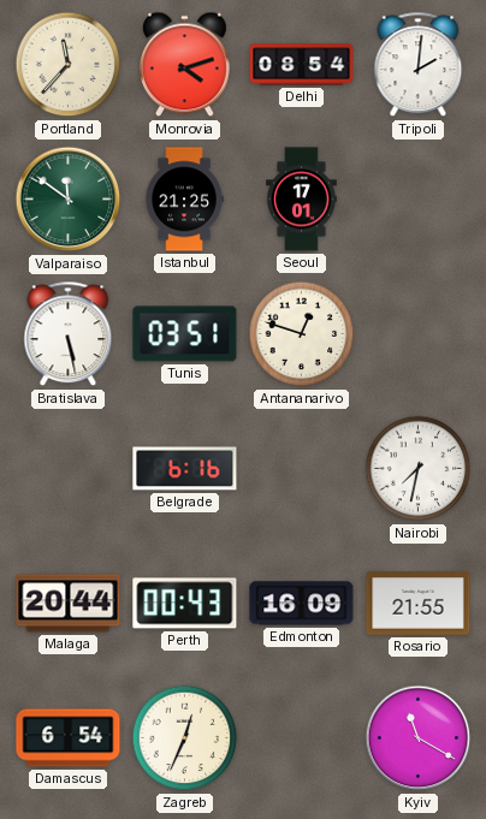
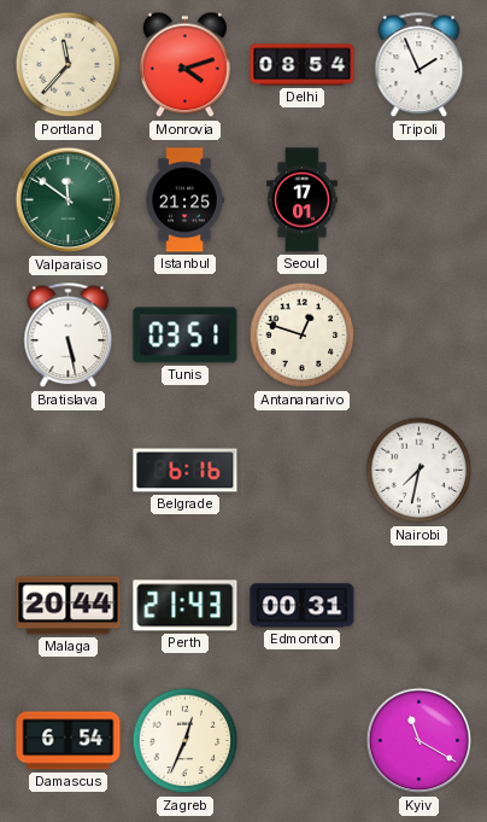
Tripoli: 2:01 -> 1:56
Perth: 00:43 -> 21:43
Edmonton: 16:09 -> 00:31
Rosario: 21:55 -> none
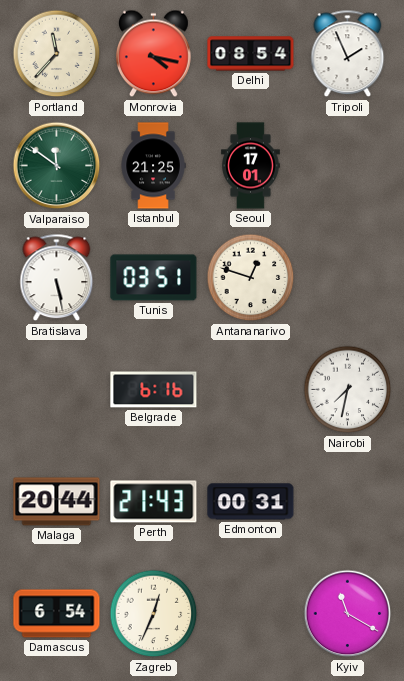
Monrovia: 4:12 -> 4:17
